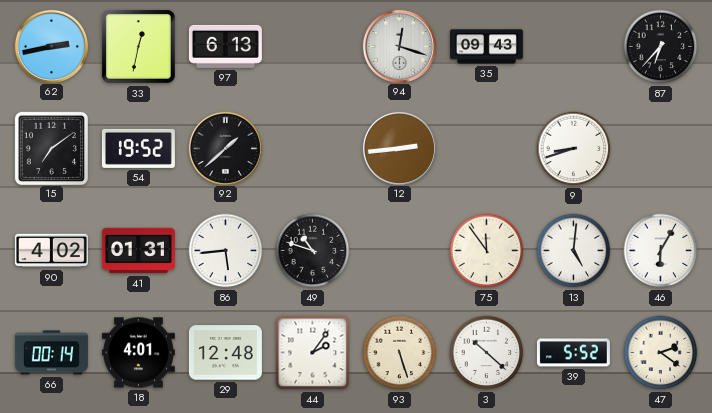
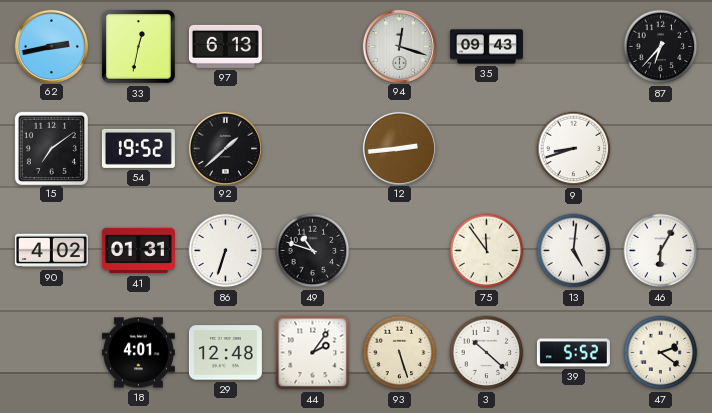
86: 5:44 -> 6:33
66: 00:14 -> none
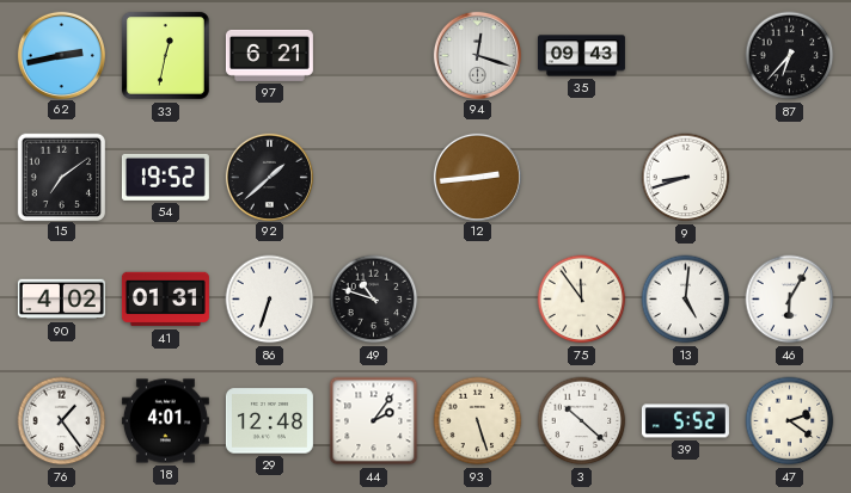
97: 6:13 -> 6:21
76: none -> 1:24
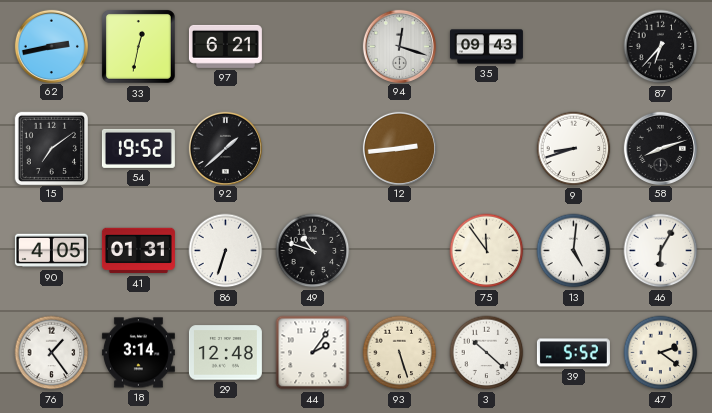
58: none -> 8:12
90: 4:02 -> 4:05
18: 4:01 -> 3:14
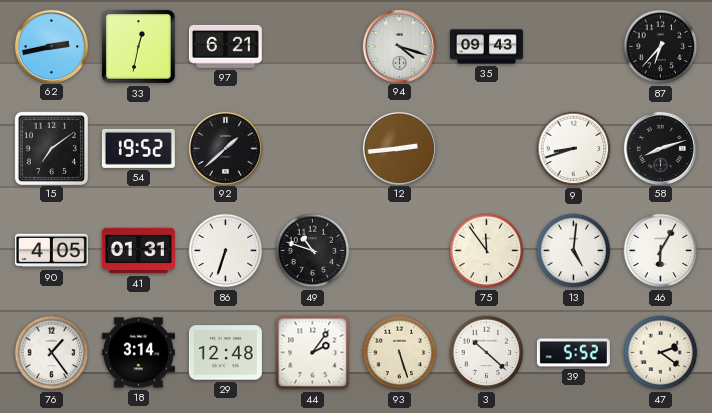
94: 12:18 -> 4:18
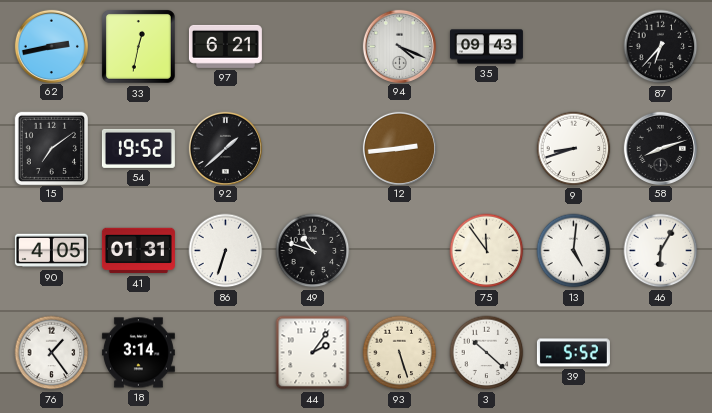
94: 4:18 -> 4:19
29: 12:48 -> none
47: 2:21 -> none
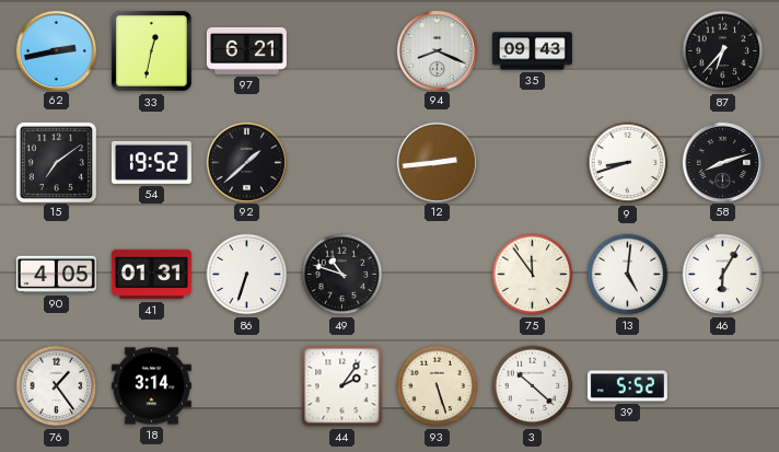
94: 4:19 -> 8:19
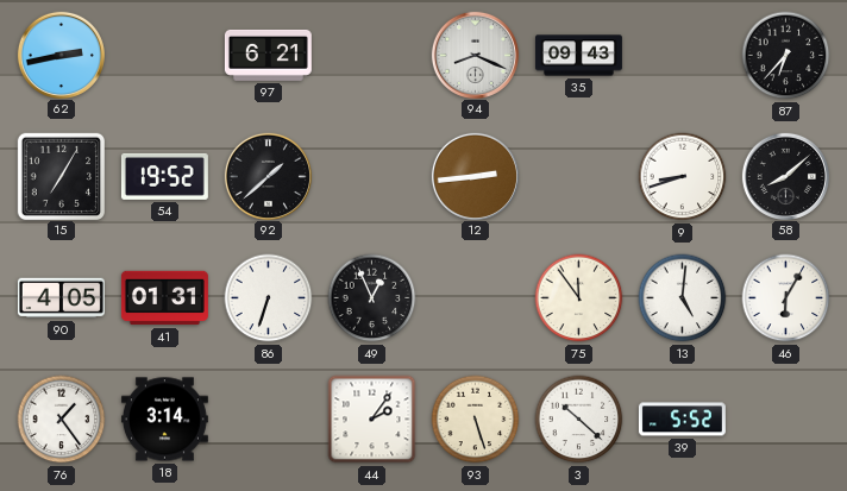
33: 12:32 -> none
15: 7:09 -> 7:05
58: 8:12 -> 8:08
49: 10:48 -> 12:56
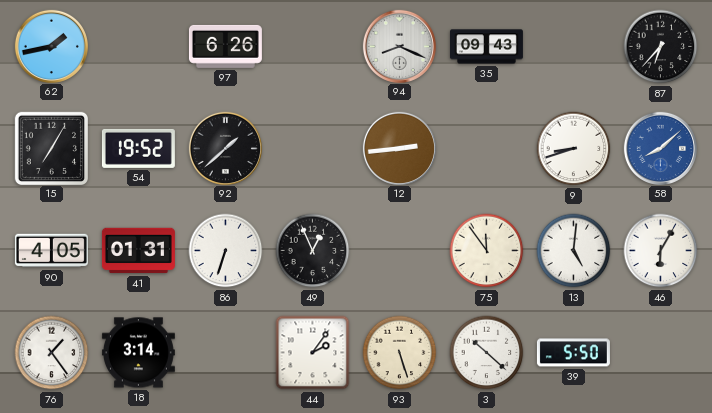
62: 2:43 -> 1:43
97: 6:21 -> 6:26
58 dial: black -> blue
39: 5:52 -> 5:50
